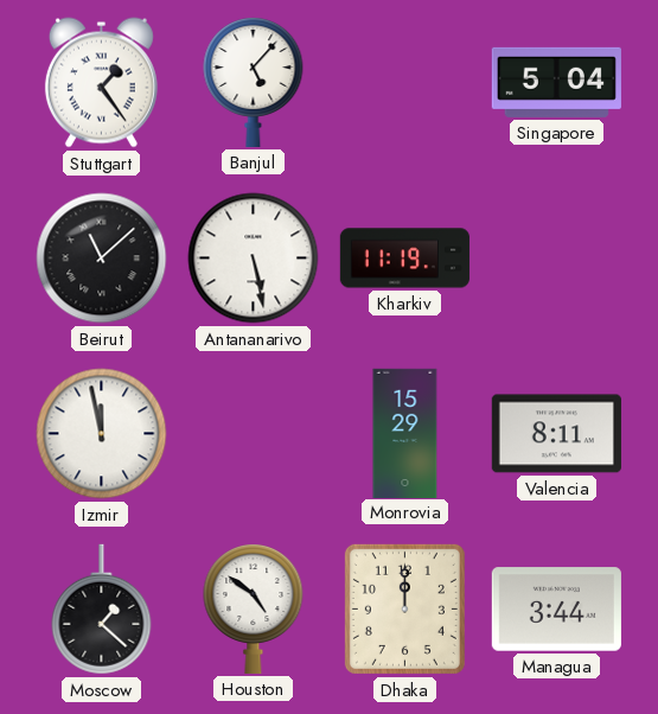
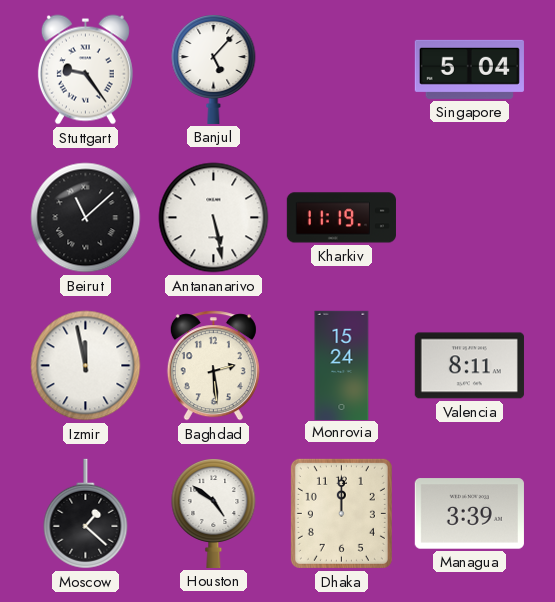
Stuttgart: 1:24 -> 9:24
Baghdad: none -> 2:29
Monrovia: 15:29 -> 15:24
Managua: 3:44 -> 3:39
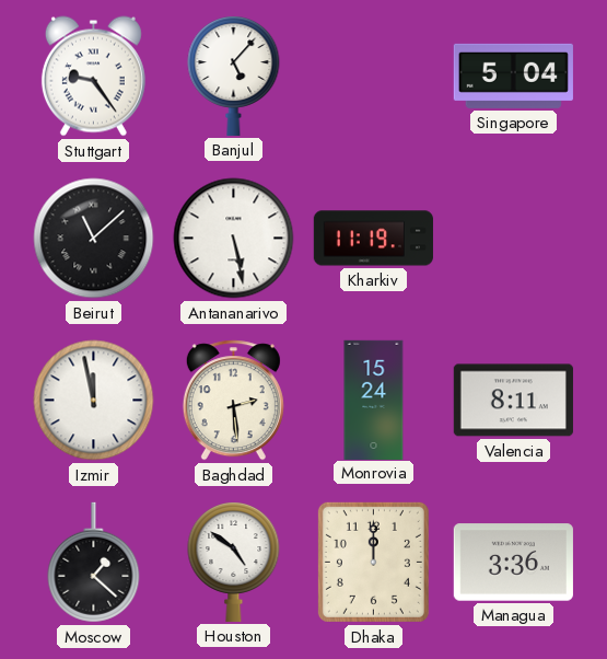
Managua: 3:39 -> 3:36
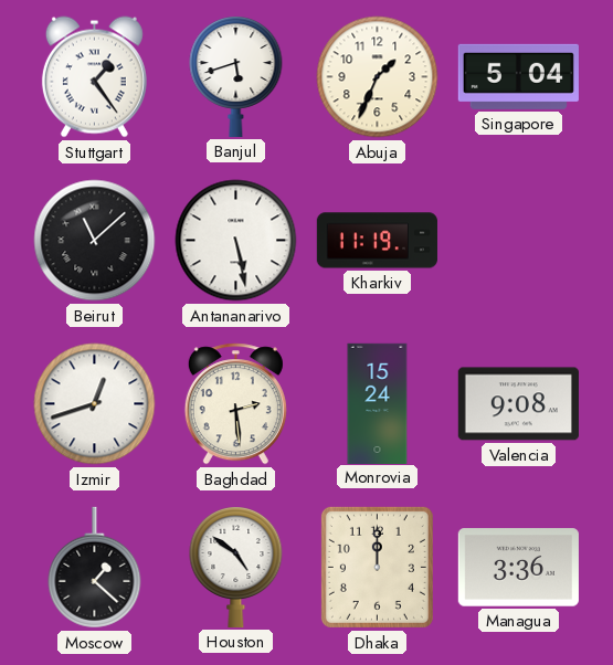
Stuttgart: 9:24 -> 1:24
Banjul: 5:07 -> 5:42
Abuja: none -> 1:34
Izmir: 11:58 -> 12:42
Valencia: 8:11 -> 9:08
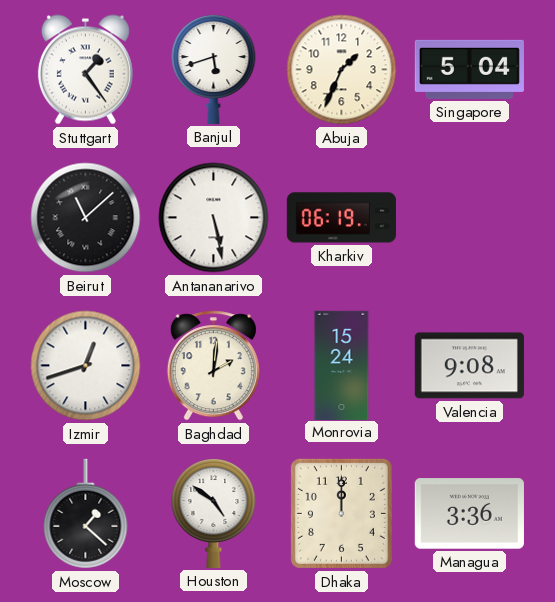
Kharkiv: 11:19 -> 06:19
Baghdad: 2:29 -> 2:01
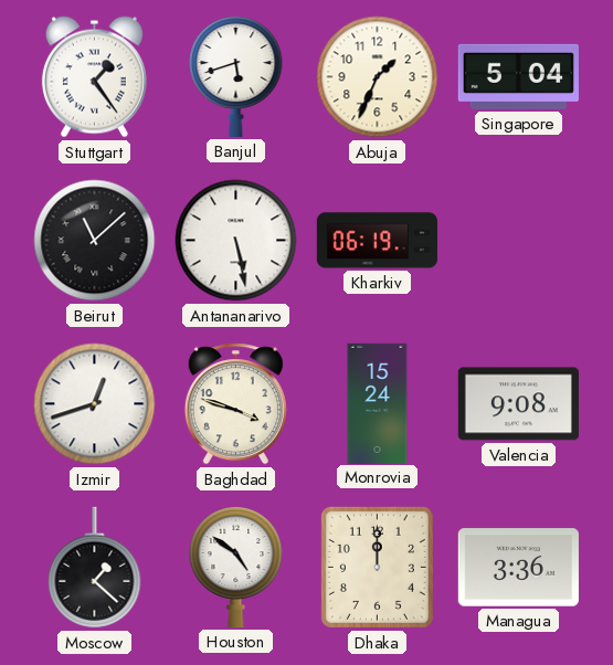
Baghdad: 2:01 -> 3:48
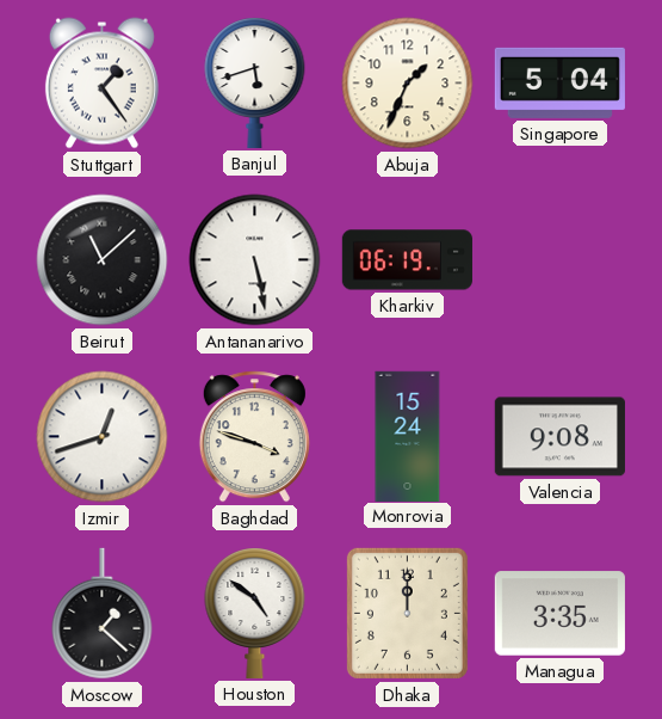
Managua: 3:36 -> 3:35
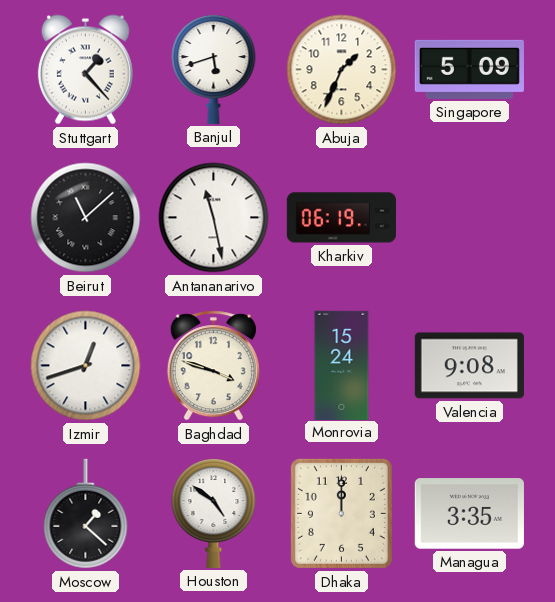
Stuttgart: 1:24 -> 1:23
Singapore: 5:04 -> 5:09
Antananarivo: 5:28 -> 11:28
